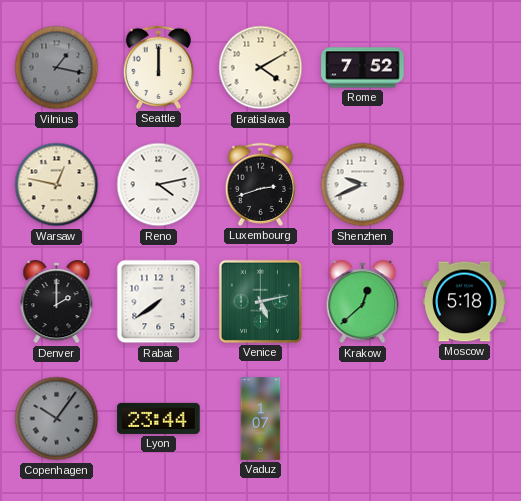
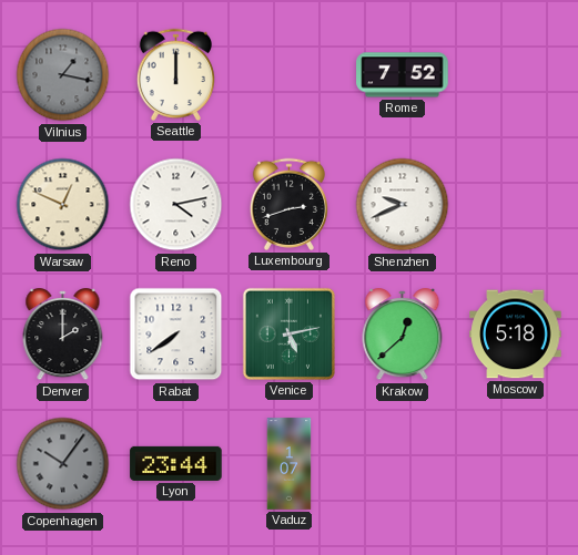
Bratislava: 4:10 -> none
Warsaw: 12:47 -> 12:49
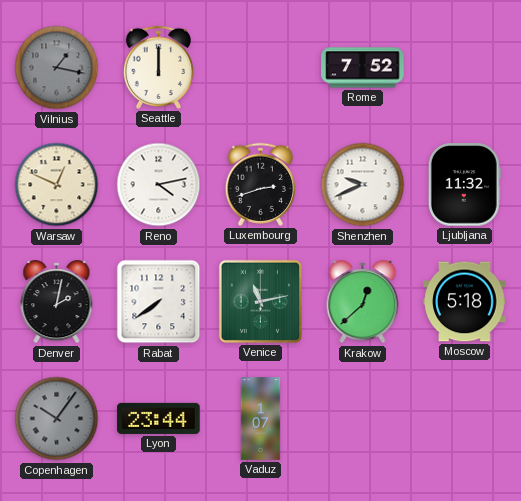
Ljubljana: none -> 11:32
Denver: 2:00 -> 2:02
Venice: 5:13 -> 11:13
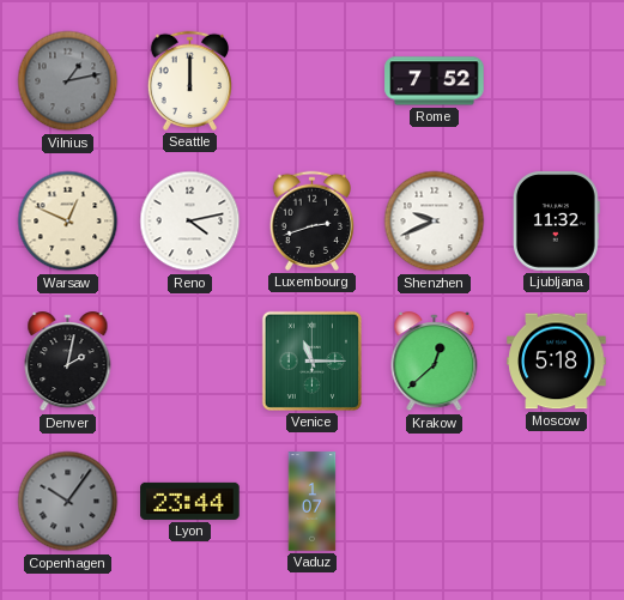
Vilnius: 1:17 -> 1:13
Rabat: 7:39 -> none
Venice: 11:13 -> 11:15
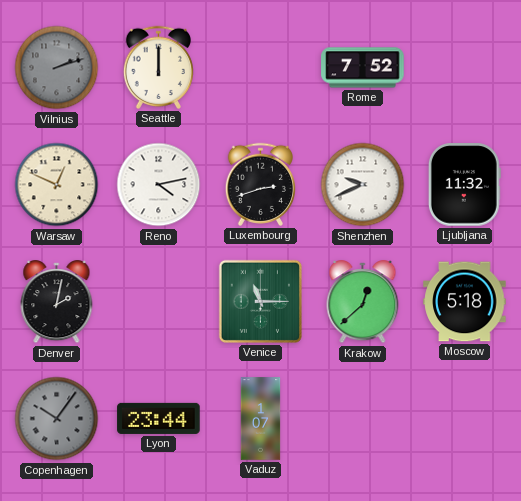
Vilnius: 1:13 -> 2:12
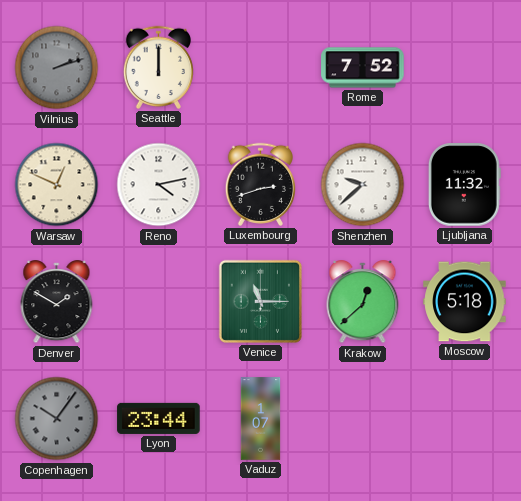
Shenzhen: 9:41 -> 9:38
Denver: 2:02 -> 1:50
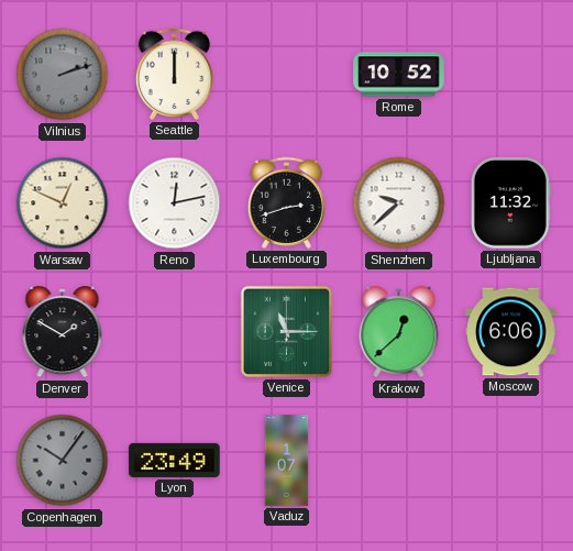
Rome: 7:52 -> 10:52
Reno: 4:13 -> 12:13
Moscow: 5:18 -> 6:06
Lyon: 23:44 -> 23:49
